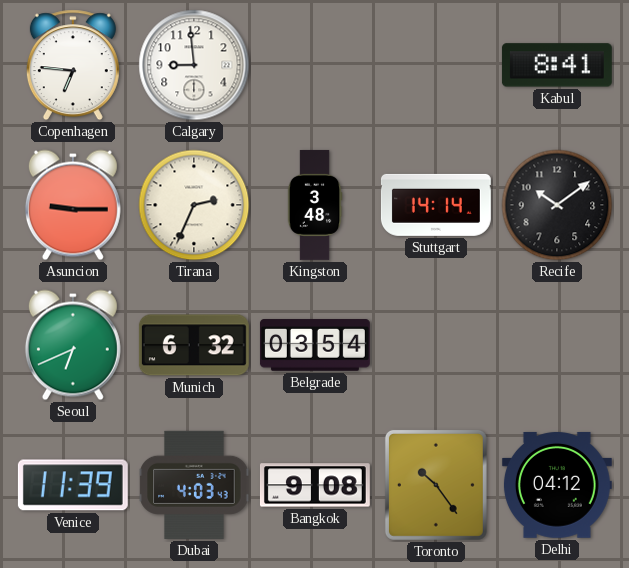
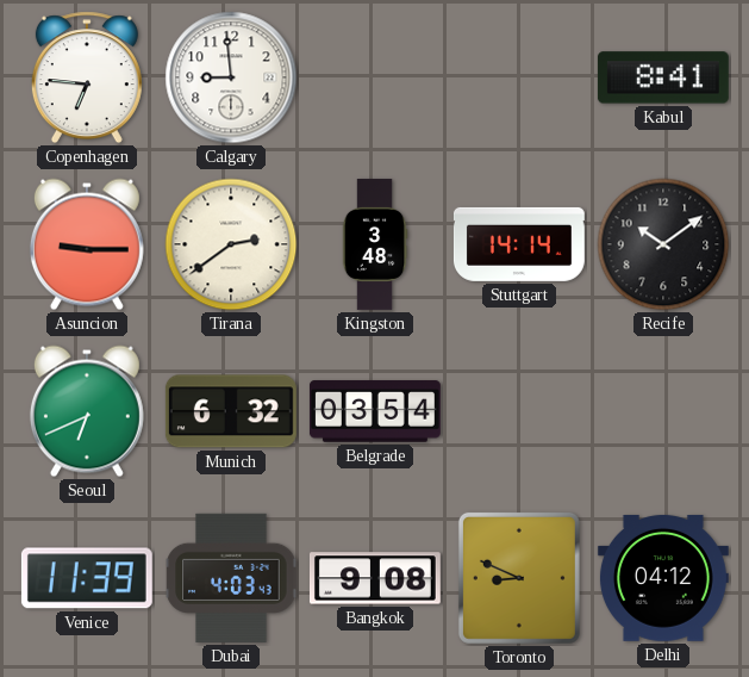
Tirana: 2:34 -> 2:39
Toronto: 10:24 -> 8:49
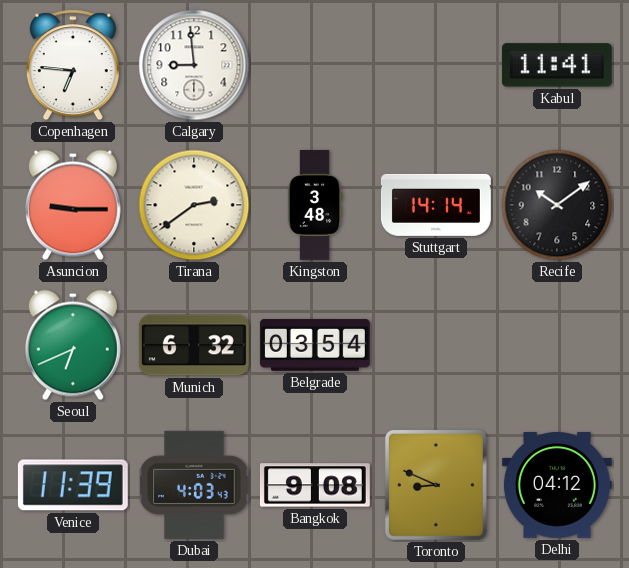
Kabul: 8:41 -> 11:41
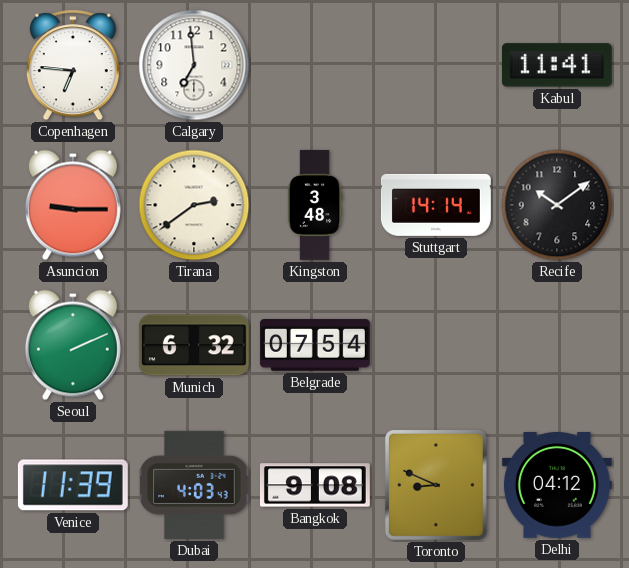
Calgary: 8:59 -> 6:59
Seoul: 6:41 -> 2:11
Belgrade: 03:54 -> 07:54
